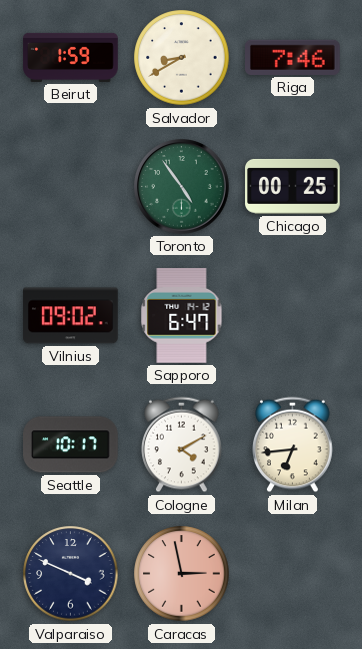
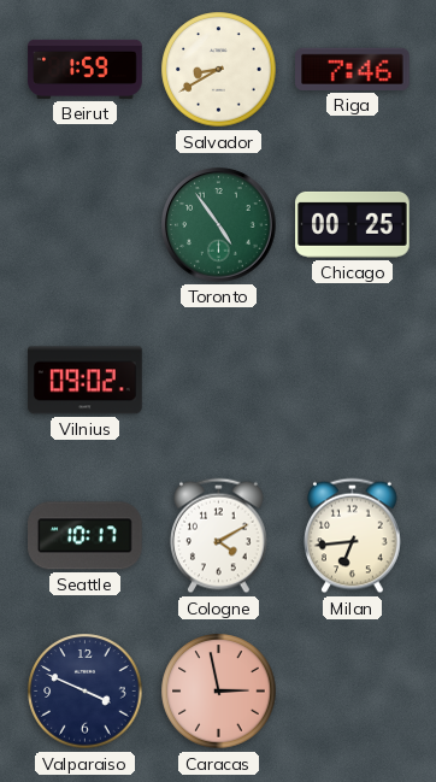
Sapporo: 6:47 -> none
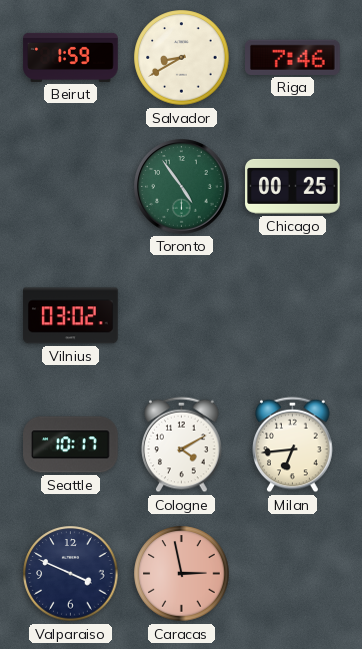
Vilnius: 09:02 -> 03:02
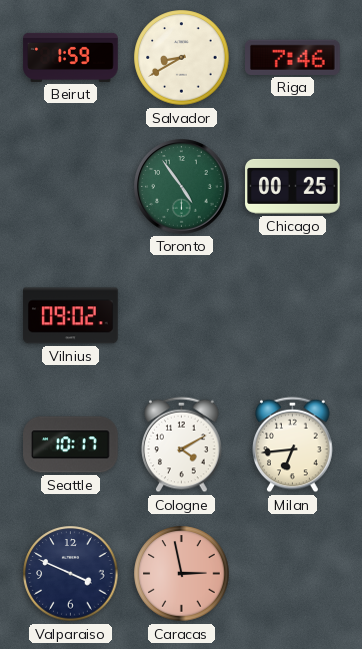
Vilnius: 03:02 -> 09:02
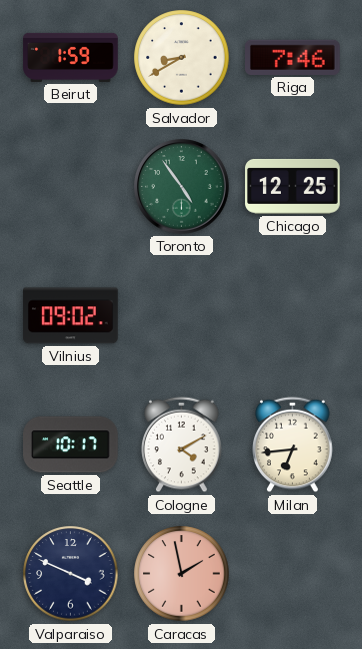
Chicago: 00:25 -> 12:25
Caracas: 2:58 -> 1:58
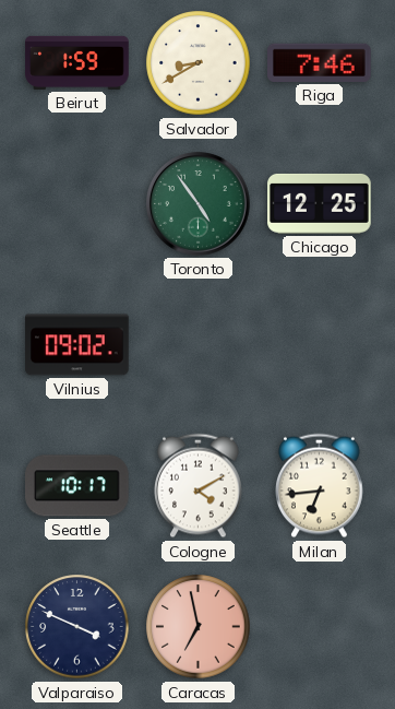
Caracas: 1:58 -> 6:58
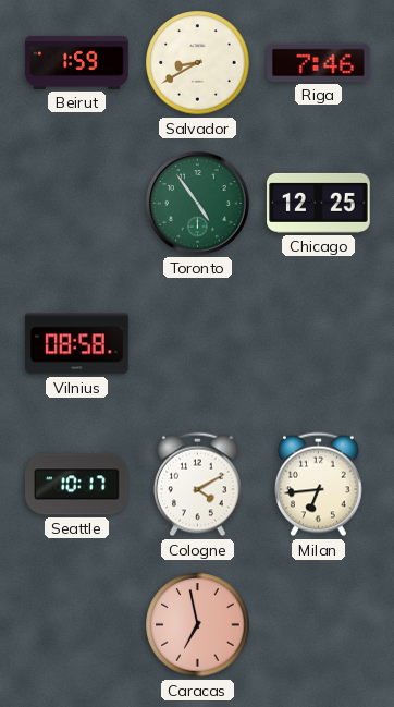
Vilnius: 09:02 -> 08:58
Valparaiso: 3:49 -> none
